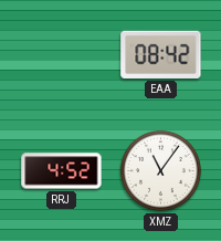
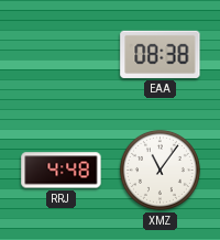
EAA: 08:42 -> 08:38
RRJ: 4:52 -> 4:48
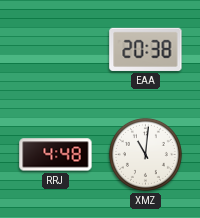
EAA: 08:38 -> 20:38
XMZ: 11:06 -> 11:01
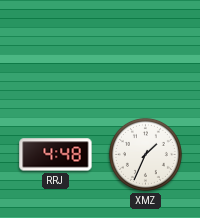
EAA: 20:38 -> none
XMZ: 11:01 -> 1:34
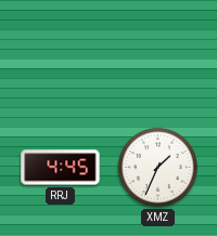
RRJ: 4:48 -> 4:45
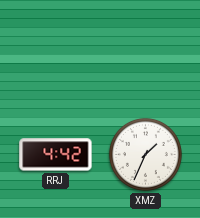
RRJ: 4:45 -> 4:42
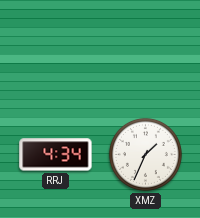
RRJ: 4:42 -> 4:34
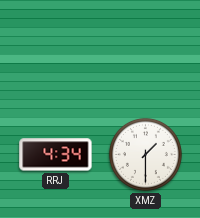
XMZ: 1:34 -> 1:30
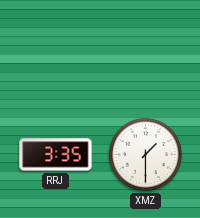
RRJ: 4:34 -> 3:35
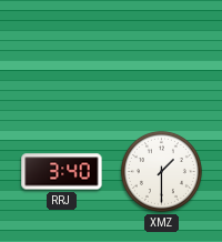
RRJ: 3:35 -> 3:40
